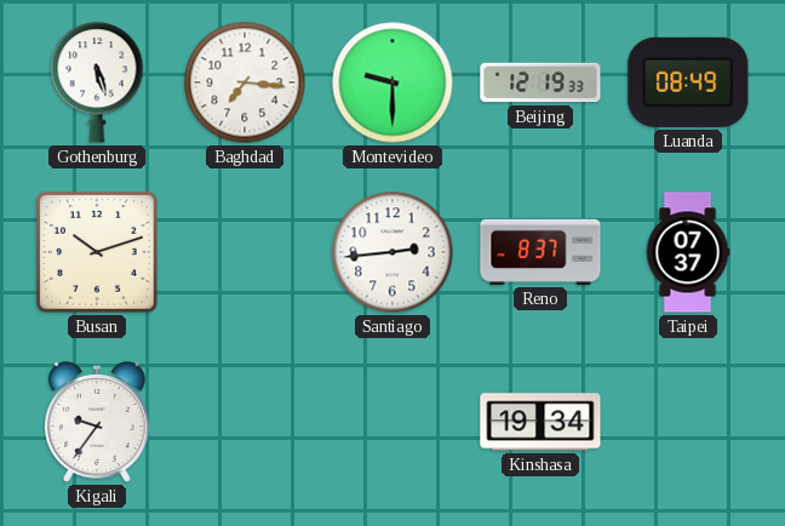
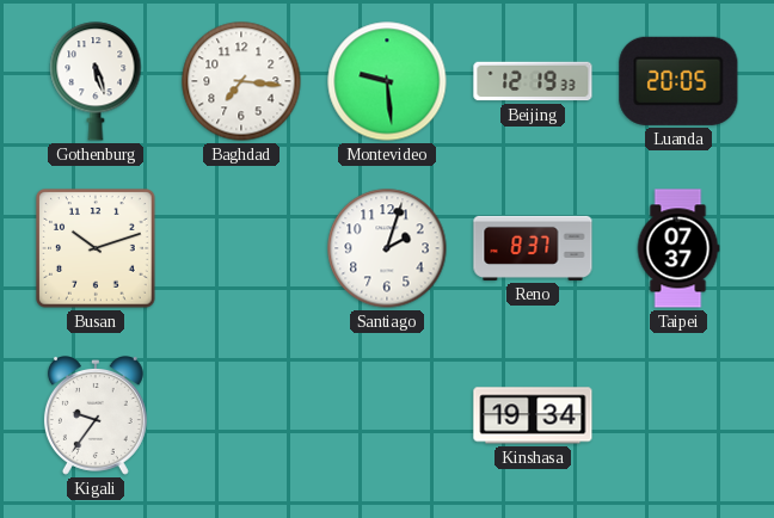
Montevideo: 9:30 -> 9:29
Luanda: 08:49 -> 20:05
Santiago: 2:44 -> 2:03
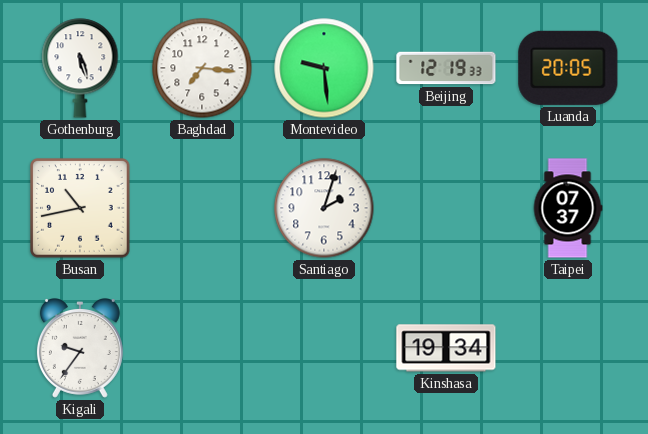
Busan: 10:12 -> 10:43
Reno: 8:37 -> none
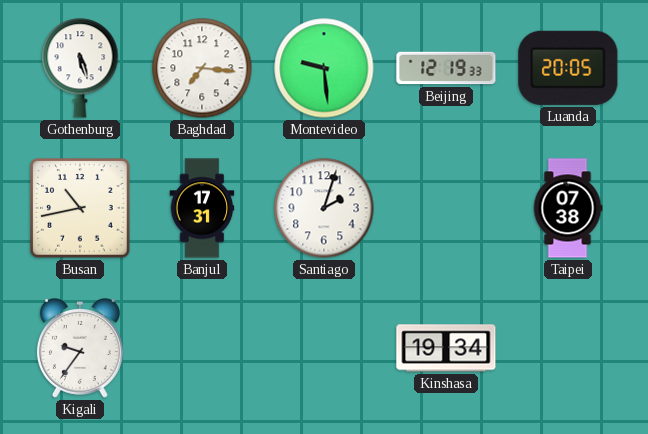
Banjul: none -> 17:31
Taipei: 07:37 -> 07:38
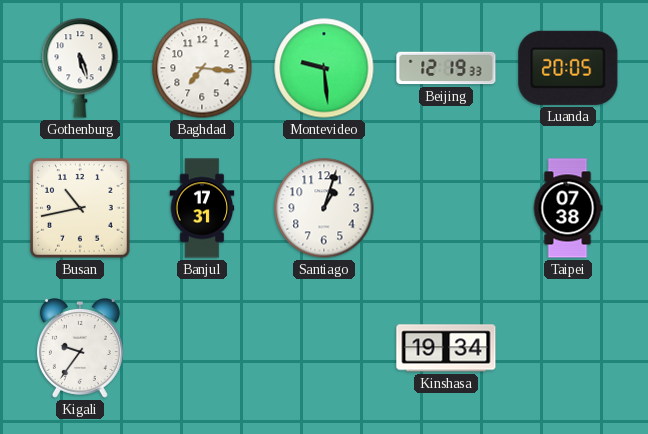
Santiago: 2:03 -> 1:03
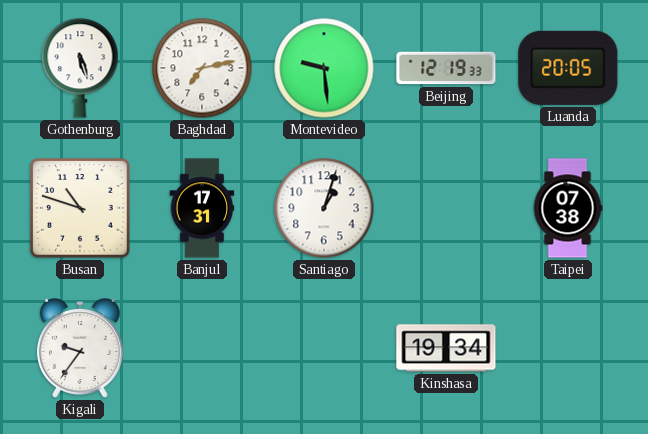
Baghdad: 7:16 -> 7:13
Busan: 10:43 -> 10:48
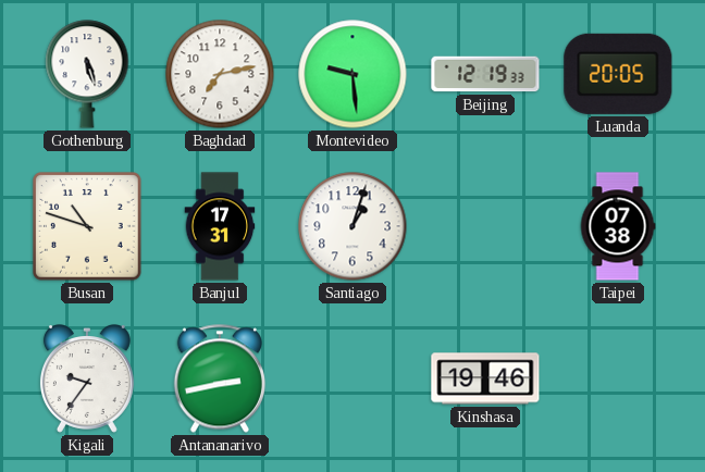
Antananarivo: none -> 2:43
Kinshasa: 19:34 -> 19:46
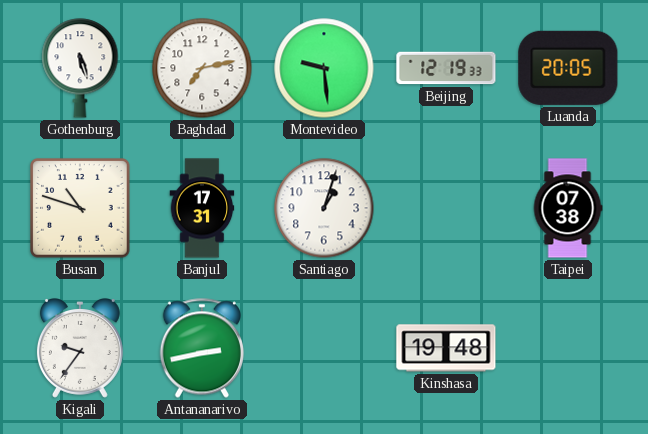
Kinshasa: 19:46 -> 19:48
